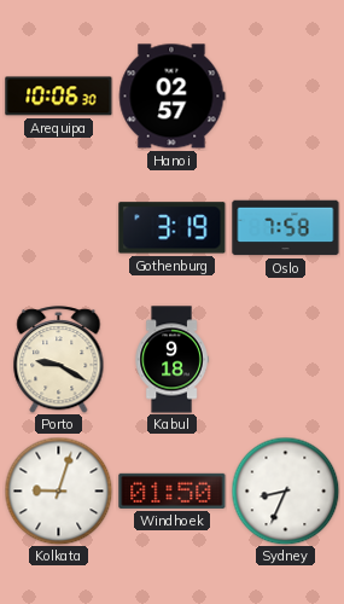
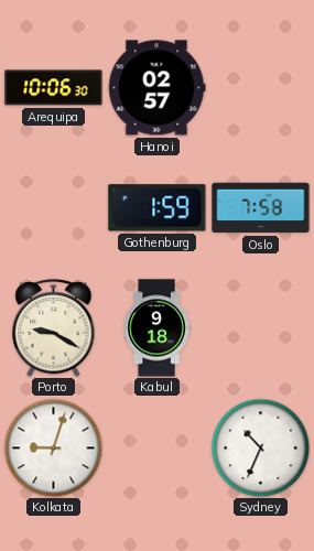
Gothenburg: 3:19 -> 1:59
Windhoek: 01:50 -> none
Sydney: 8:34 -> 10:34
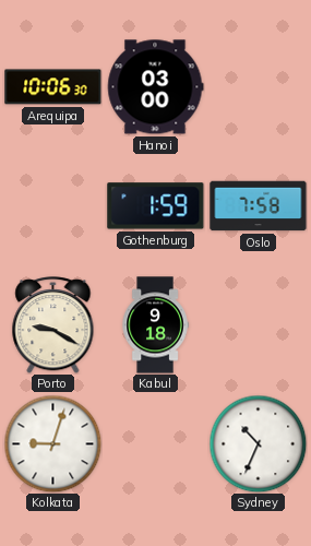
Hanoi: 02:57 -> 03:00
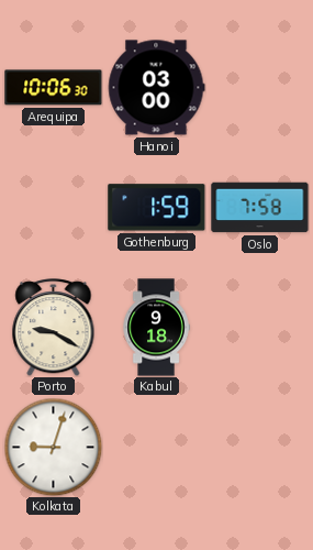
Sydney: 10:34 -> none
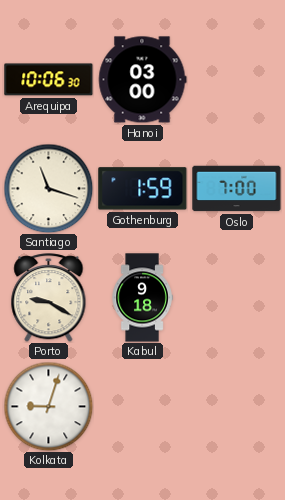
Santiago: none -> 11:18
Oslo: 7:58 -> 7:00
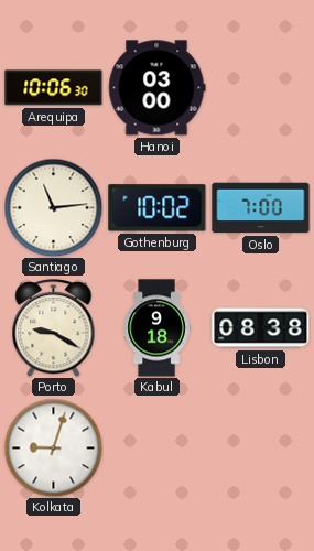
Santiago: 11:18 -> 11:14
Gothenburg: 1:59 -> 10:02
Lisbon: none -> 08:38
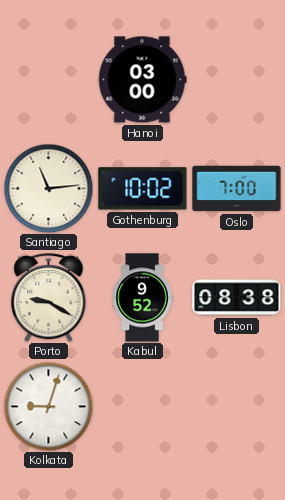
Arequipa: 10:06 -> none
Kabul: 9:18 -> 9:52
